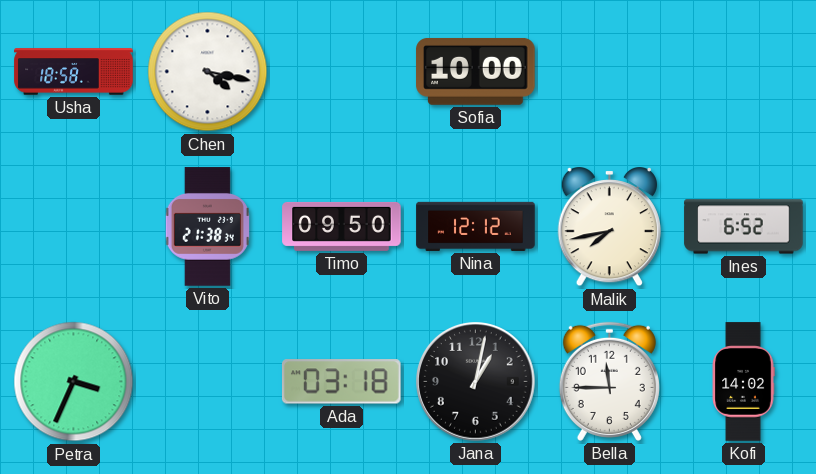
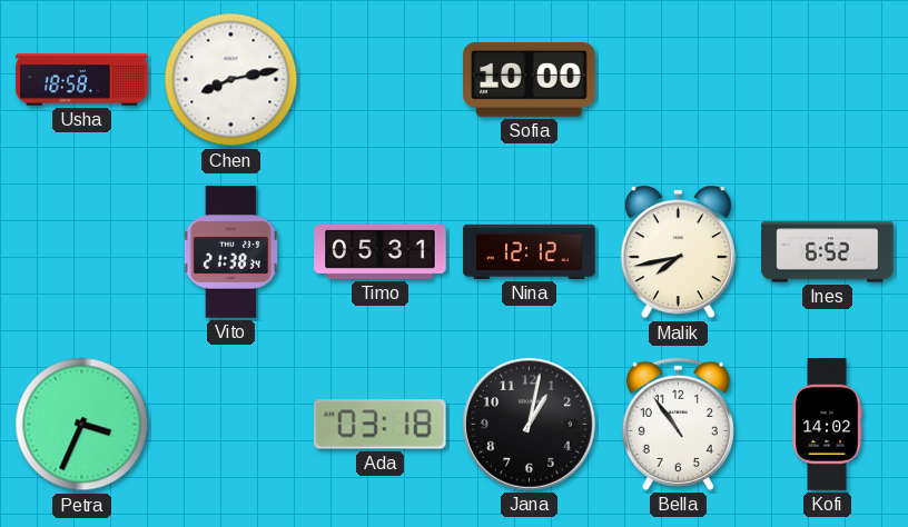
Chen: 4:17 -> 8:13
Timo: 09:50 -> 05:31
Bella: 11:45 -> 10:54
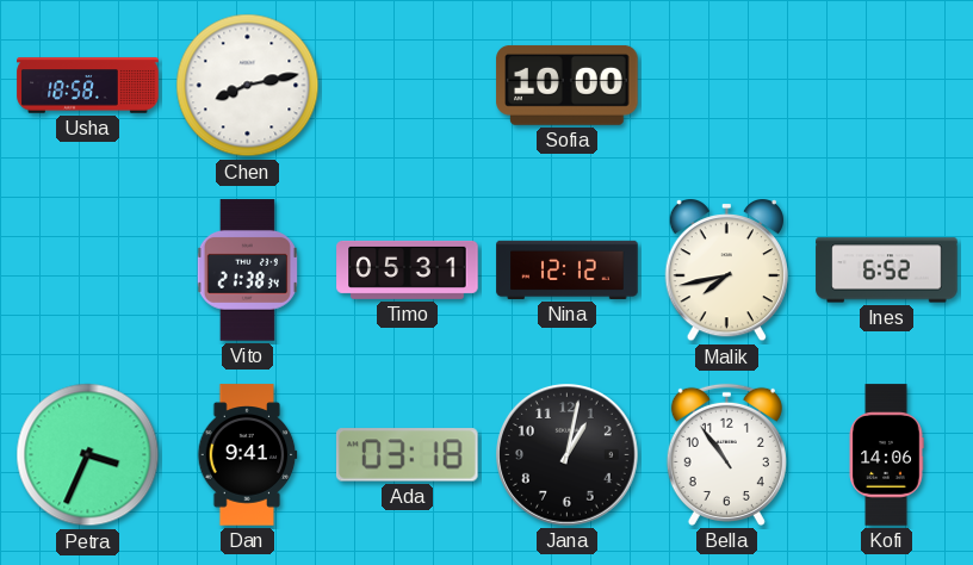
Dan: none -> 9:41
Kofi: 14:02 -> 14:06
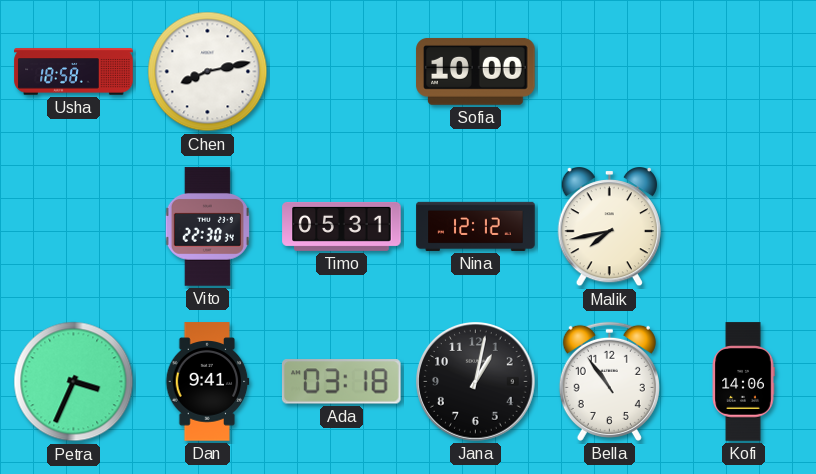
Vito: 21:38 -> 22:30
Ines: 6:52 -> none
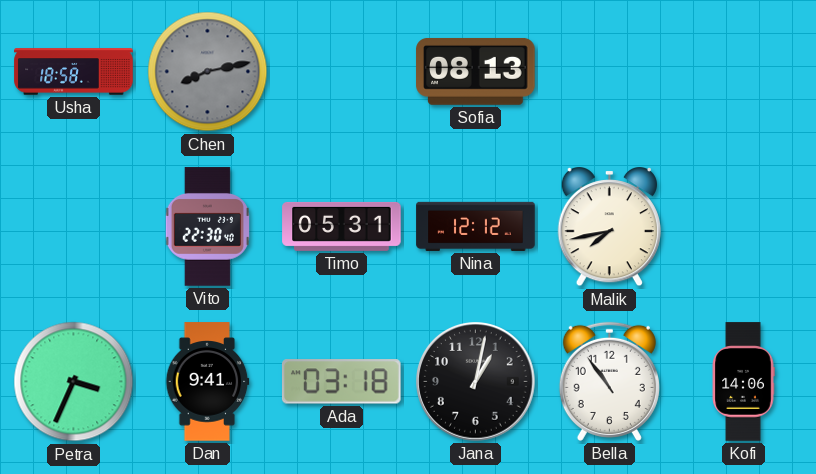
Chen dial: white -> grey
Sofia: 10:00 -> 08:13
Vito: 22:30:34 -> 22:30:40
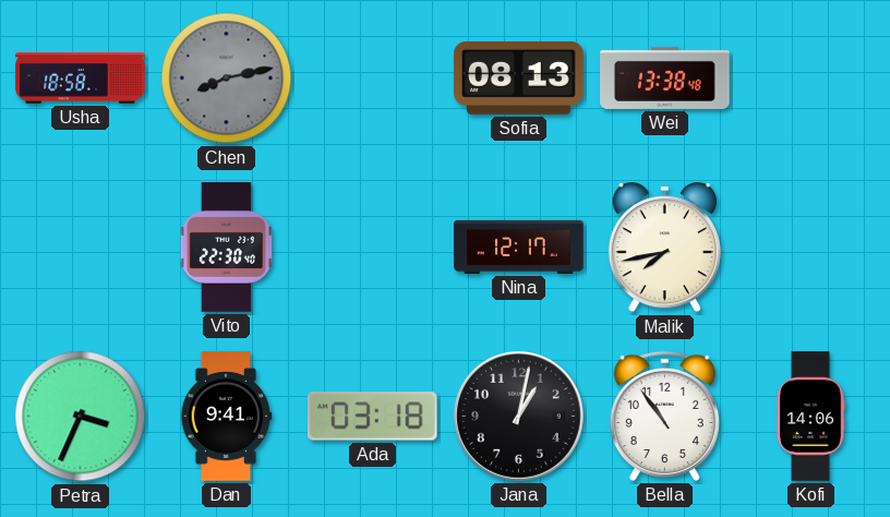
Wei: none -> 13:38
Timo: 05:31 -> none
Nina: 12:12 -> 12:17
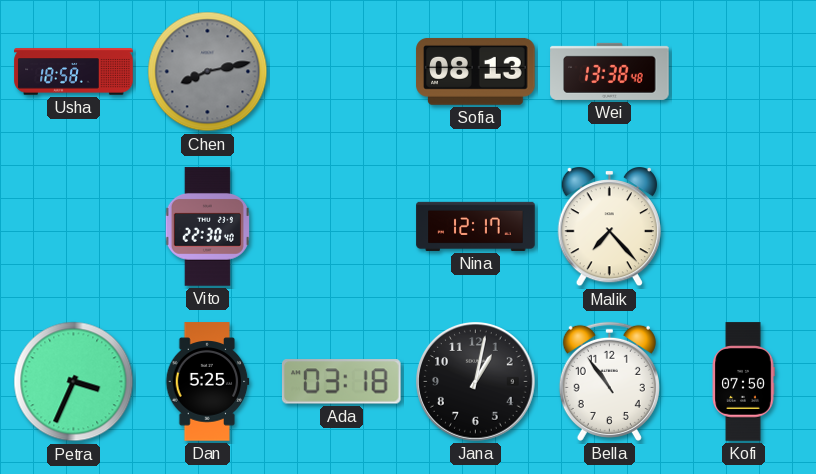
Malik: 7:43 -> 7:23
Dan: 9:41 -> 5:25
Kofi: 14:06 -> 07:50
